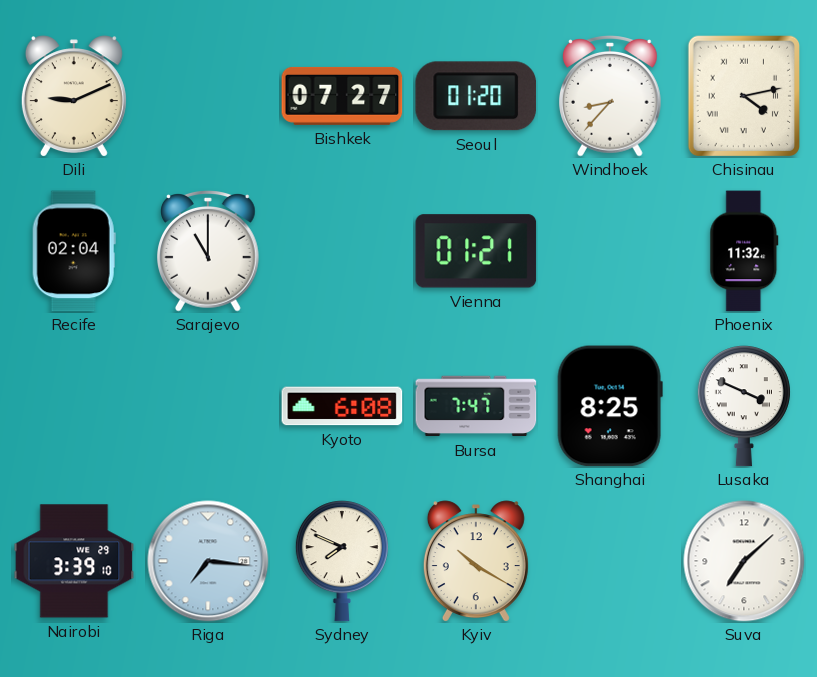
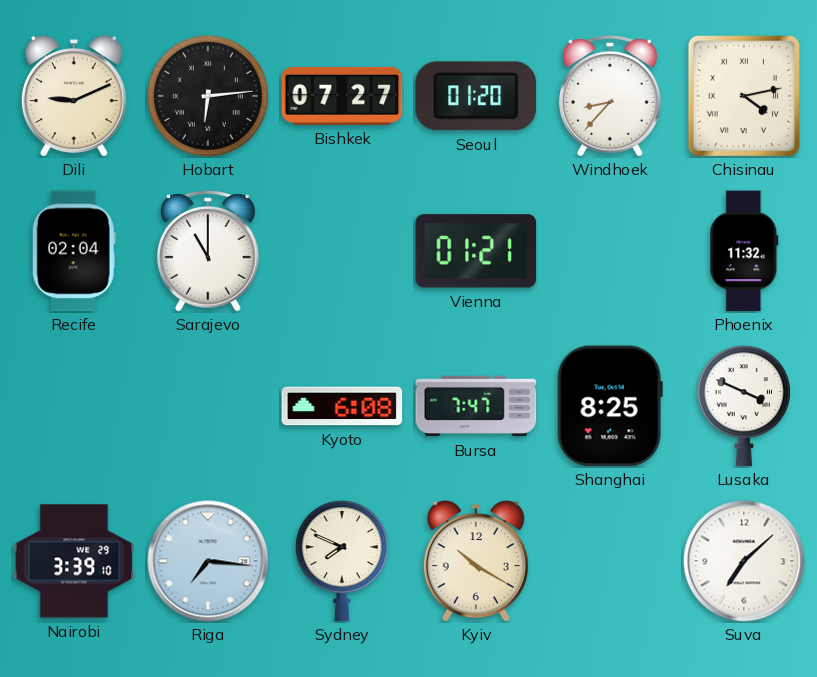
Hobart: none -> 6:14
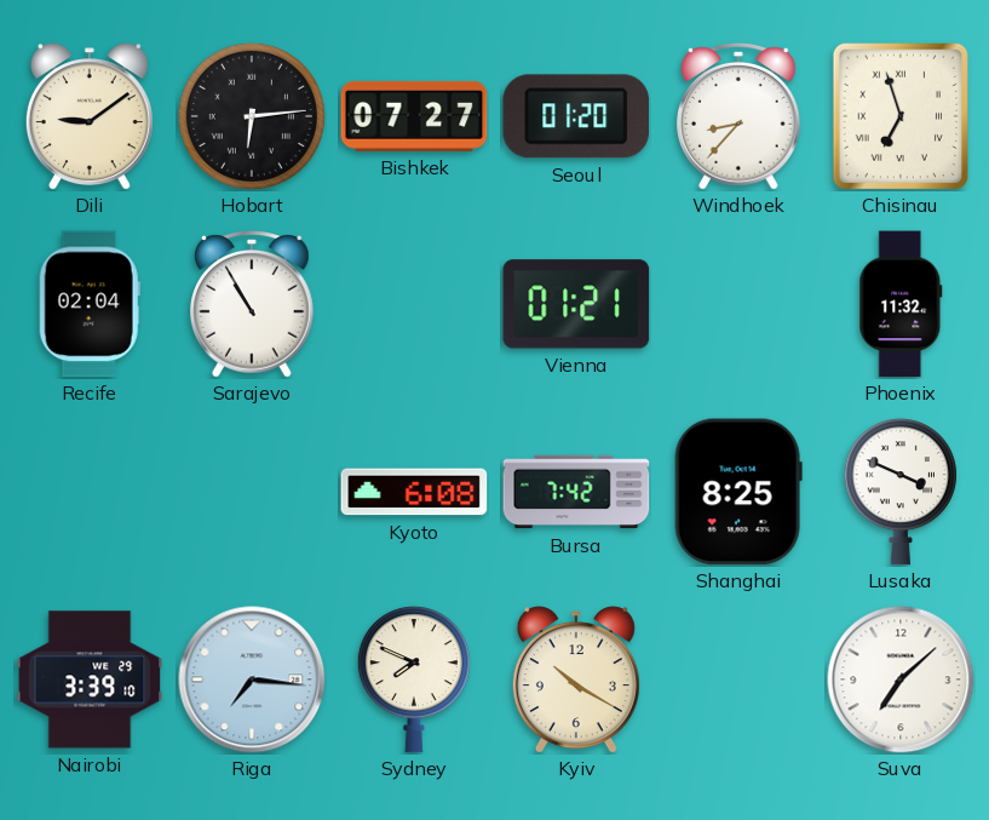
Dili: 9:11 -> 9:09
Chisinau: 4:13 -> 6:57
Sarajevo: 11:00 -> 10:55
Bursa: 7:47 -> 7:42
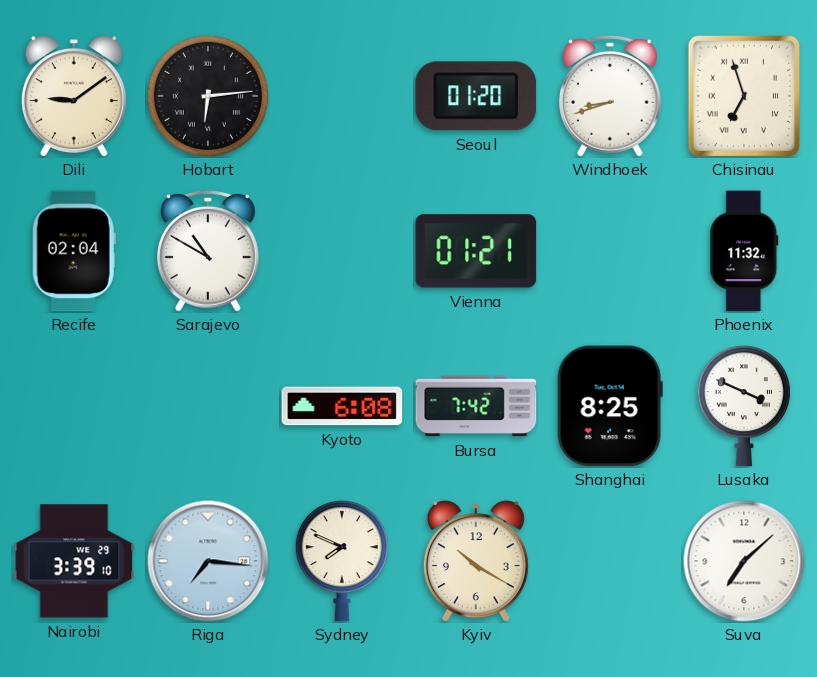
Bishkek: 07:27 -> none
Windhoek: 8:37 -> 8:42
Sarajevo: 10:55 -> 10:50
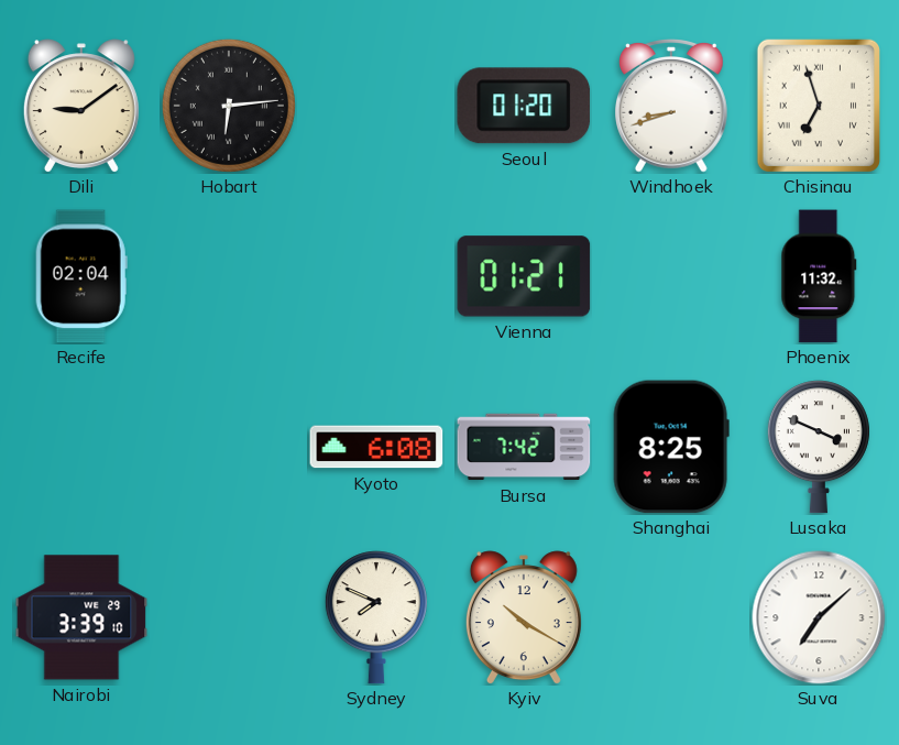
Sarajevo: 10:50 -> none
Riga: 7:16 -> none
